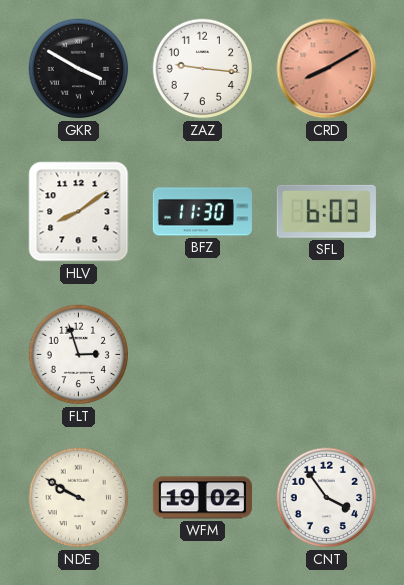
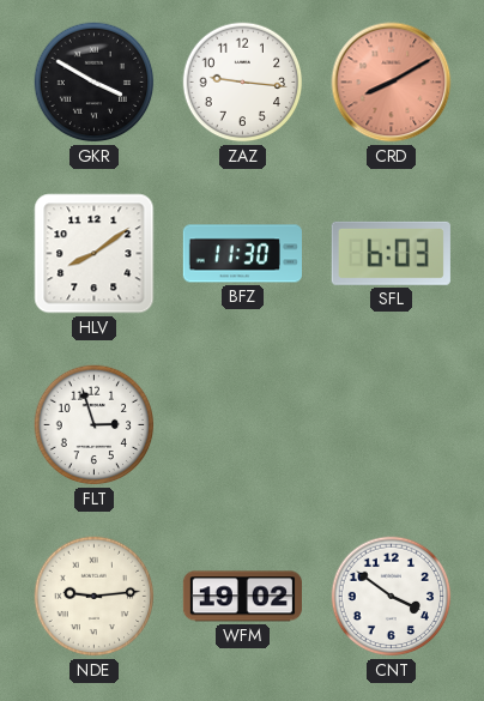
NDE: 9:50 -> 9:14
CNT: 3:54 -> 3:51
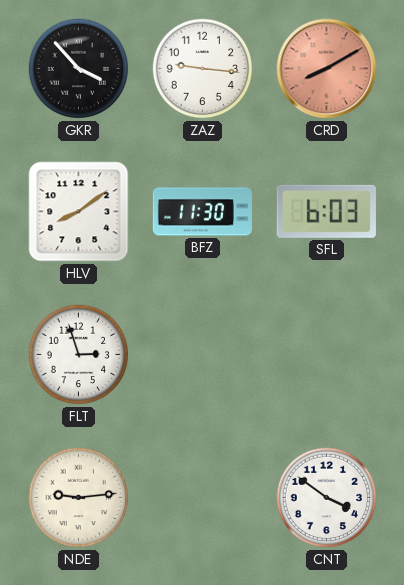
GKR: 3:50 -> 3:53
WFM: 19:02 -> none
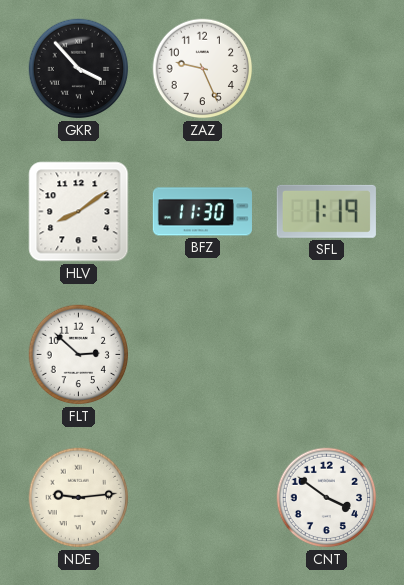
ZAZ: 9:16 -> 9:26
CRD: 8:10 -> none
SFL: 6:03 -> 1:19
FLT: 2:57 -> 2:52
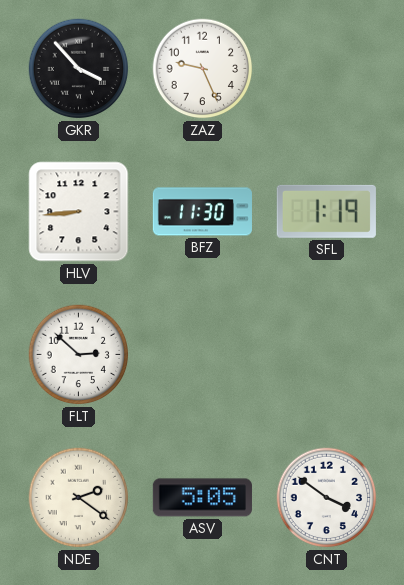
HLV: 8:09 -> 8:44
NDE: 9:14 -> 2:21
ASV: none -> 5:05
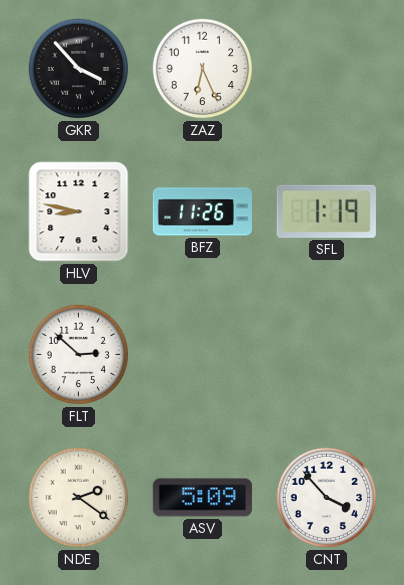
ZAZ: 9:26 -> 6:26
HLV: 8:44 -> 8:47
BFZ: 11:30 -> 11:26
ASV: 5:05 -> 5:09
CNT: 3:51 -> 3:53
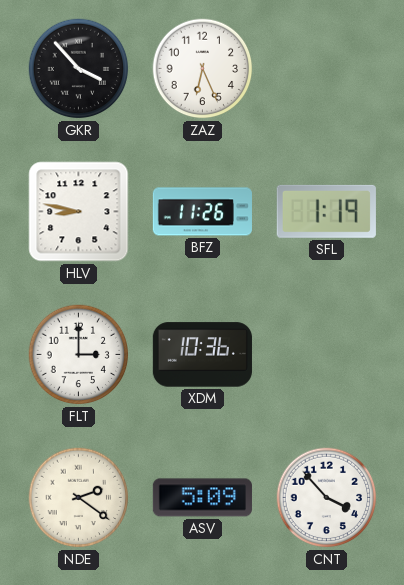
FLT: 2:52 -> 3:00
XDM: none -> 10:36
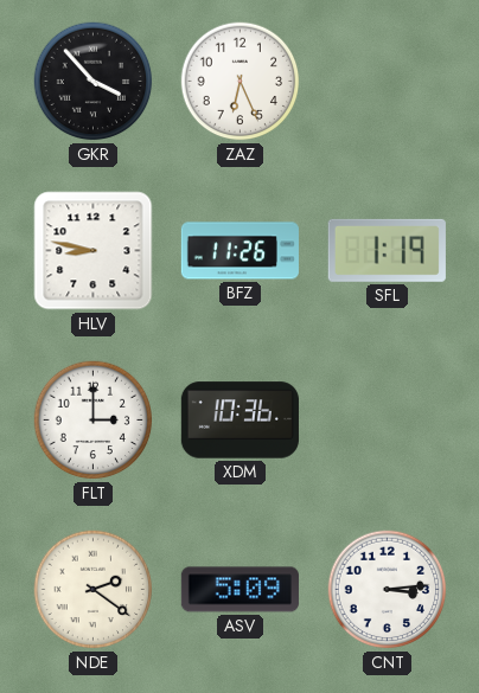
CNT: 3:53 -> 3:14
